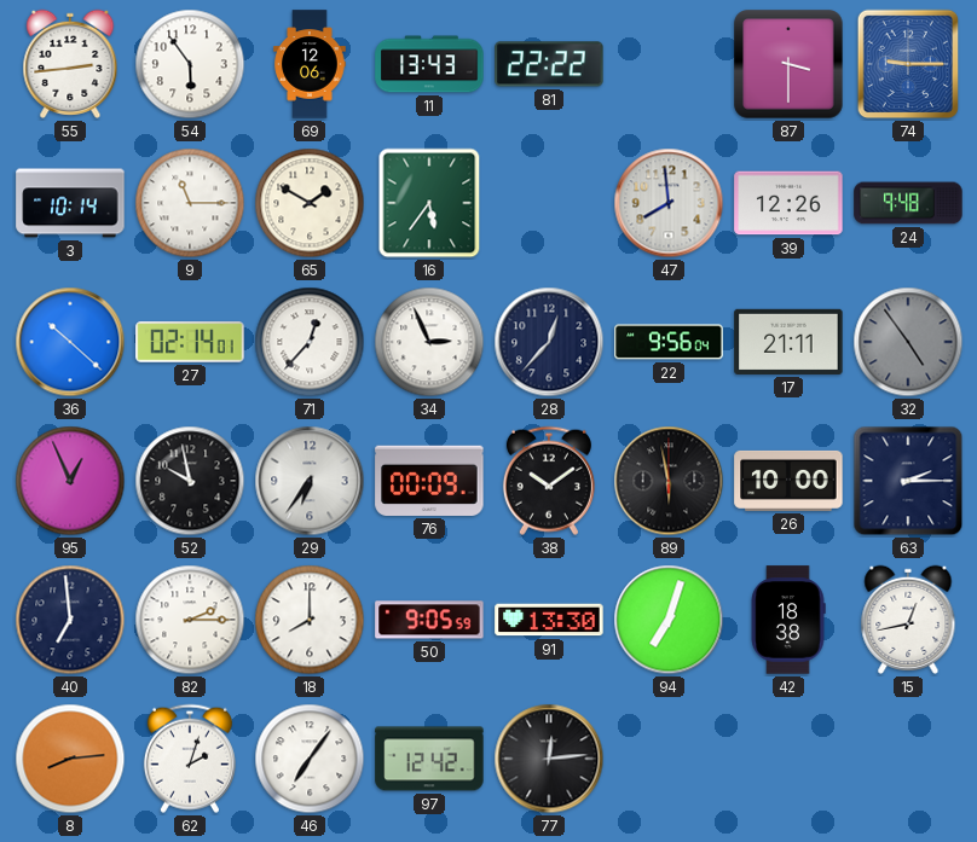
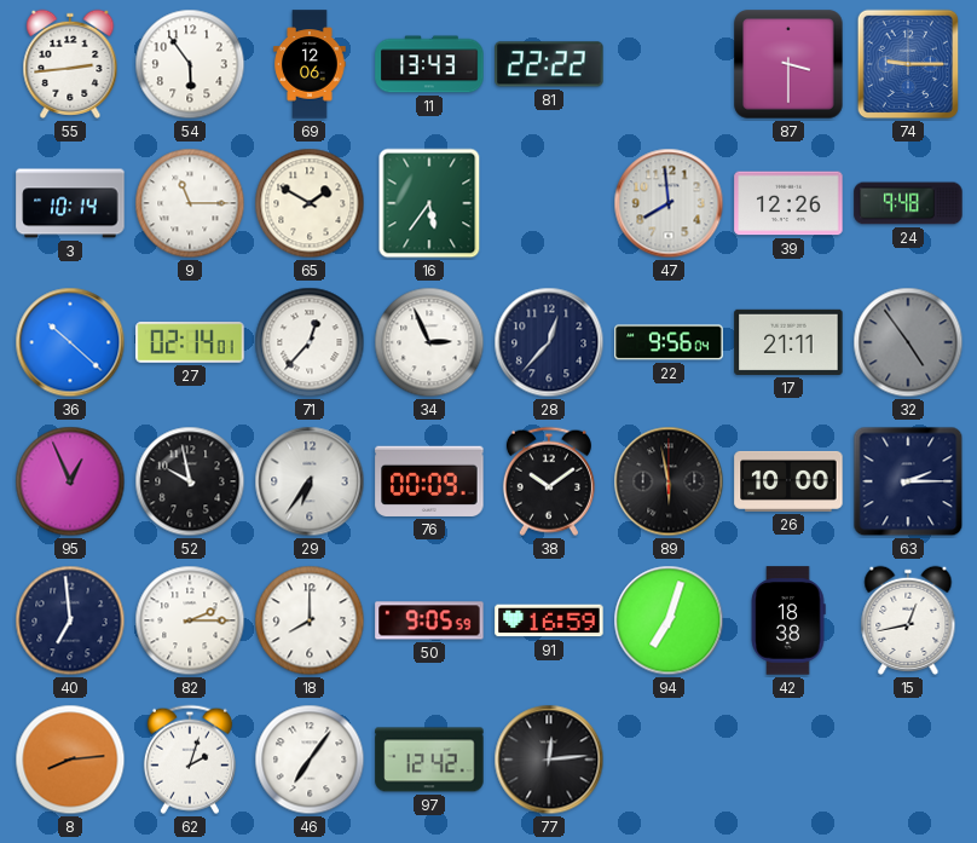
91: 13:30 -> 16:59
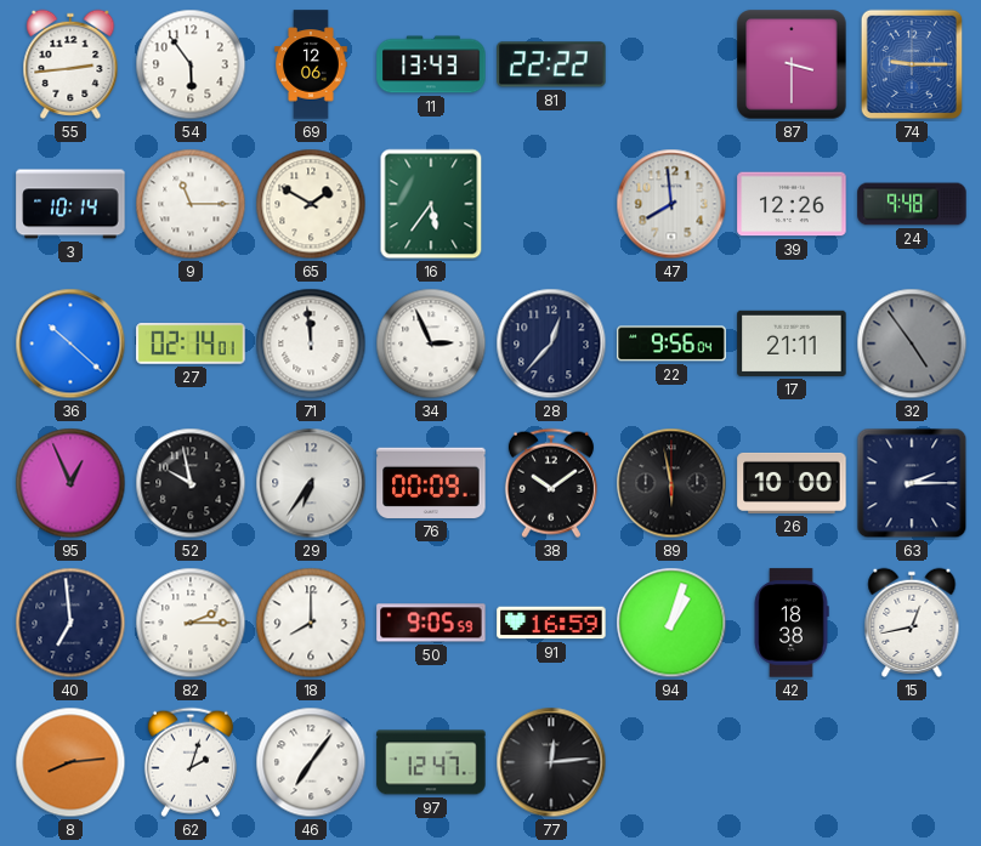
71: 12:37 -> 11:59
94: 7:03 -> 1:03
97: 12:42 -> 12:47
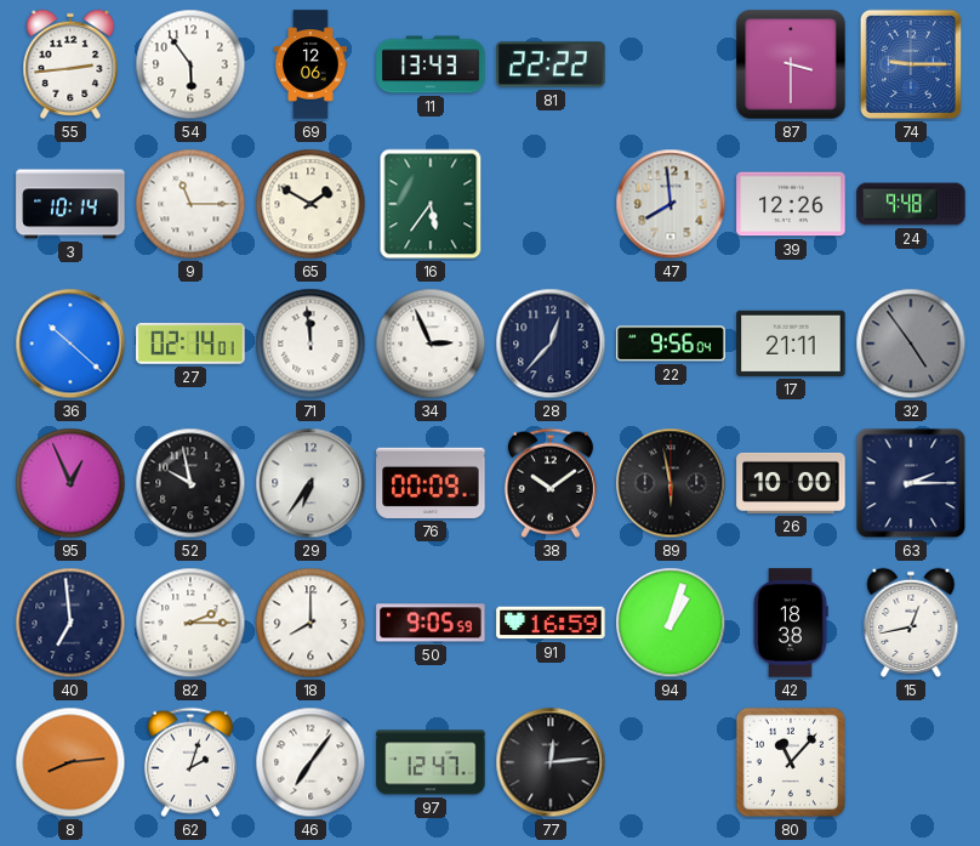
80: none -> 11:07
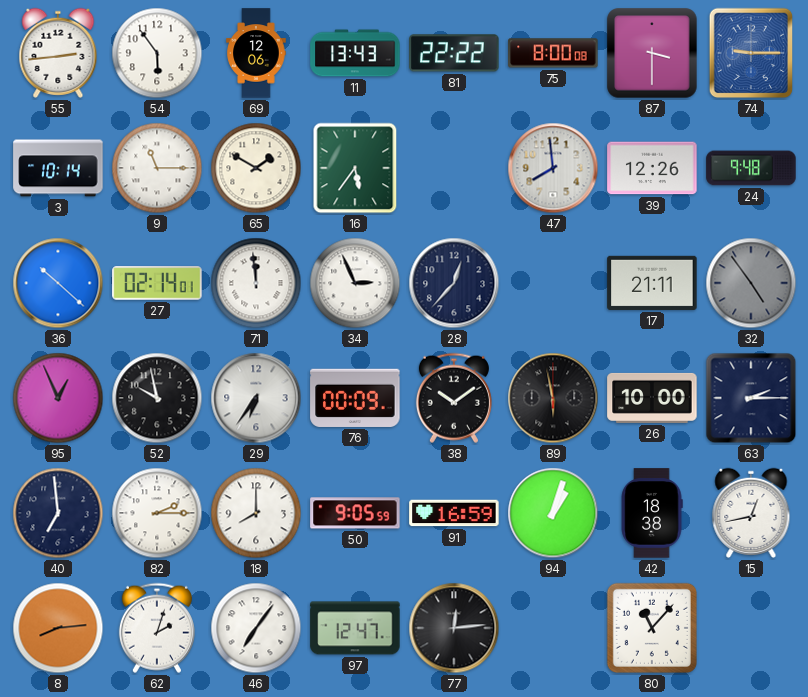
75: none -> 8:00
22: 9:56 -> none
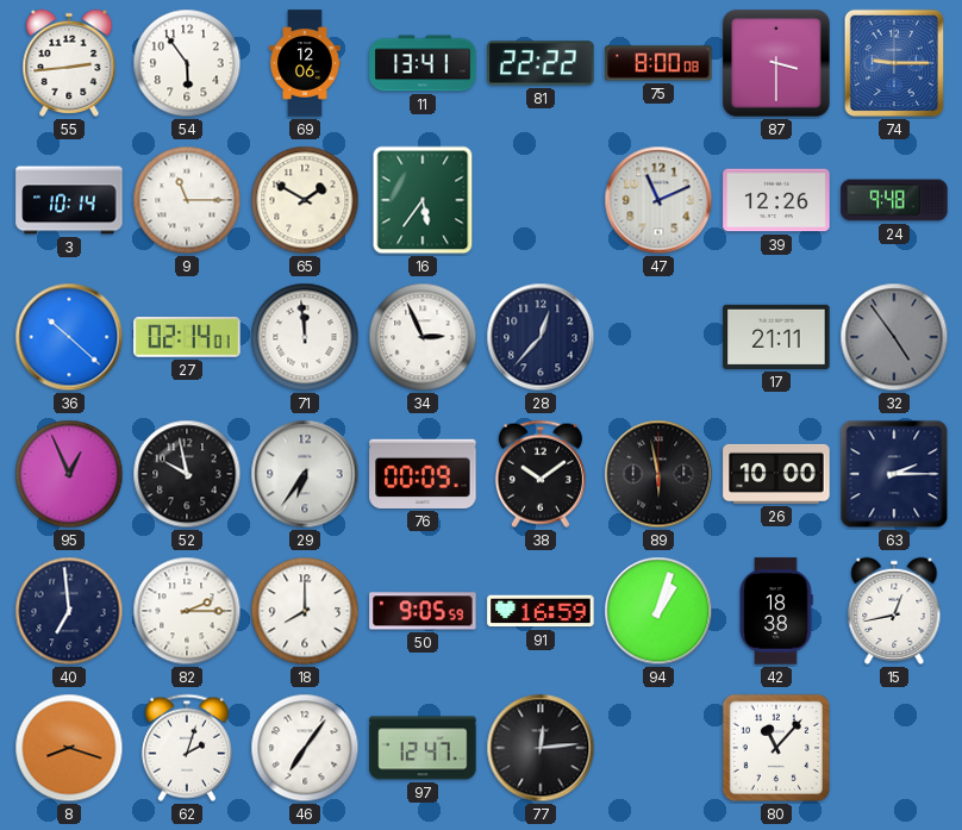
11: 13:43 -> 13:41
47: 7:59 -> 11:11
8: 8:14 -> 8:18
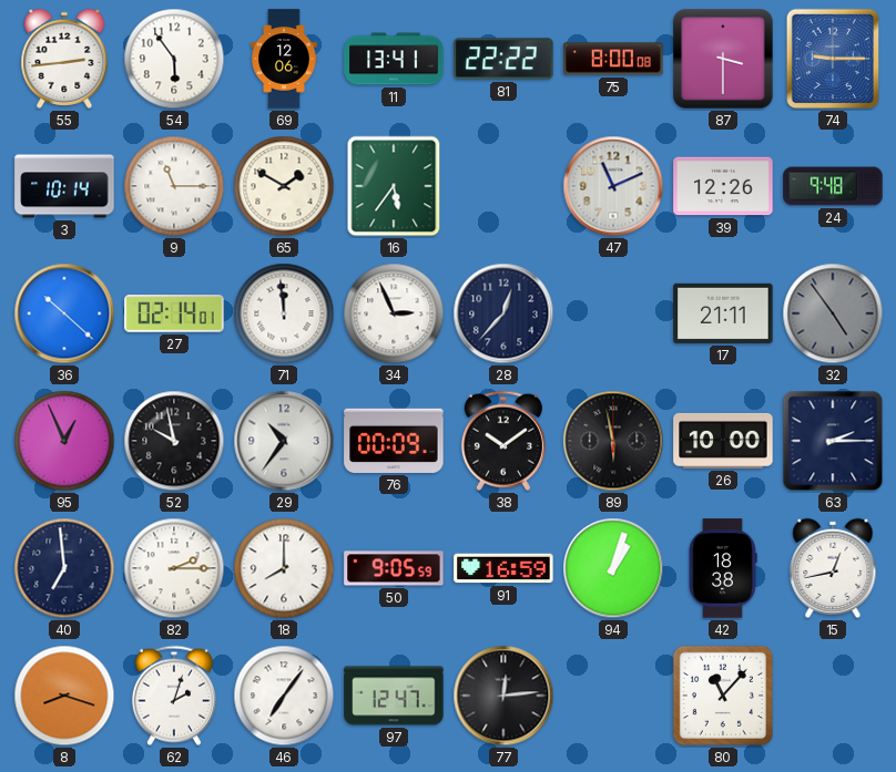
29: 6:36 -> 10:36
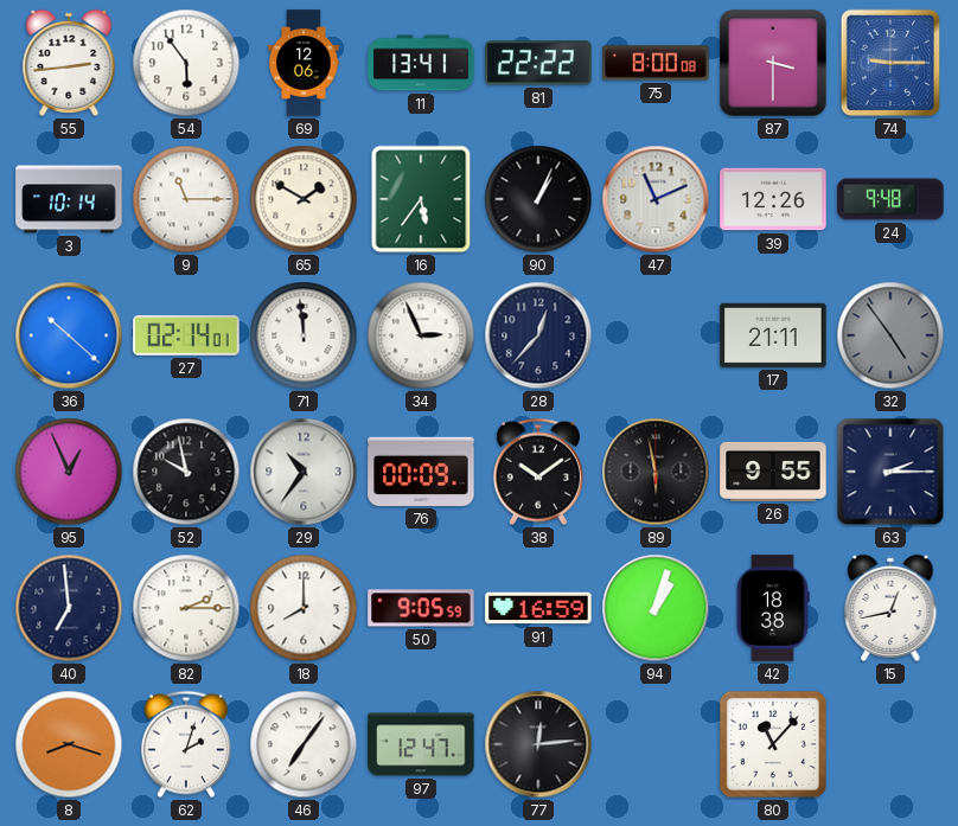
90: none -> 1:04
26: 10:00 -> 9:55
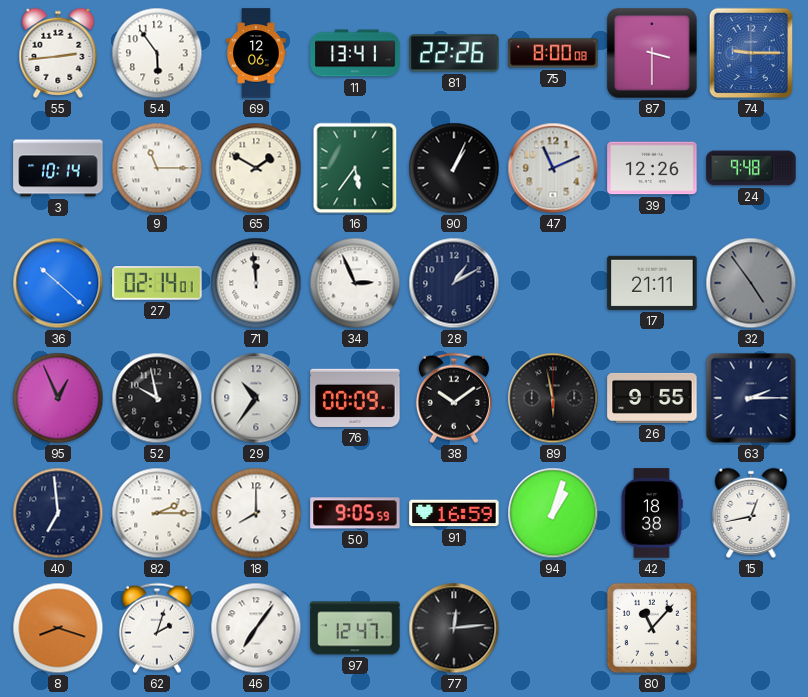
81: 22:22 -> 22:26
28: 12:37 -> 1:10
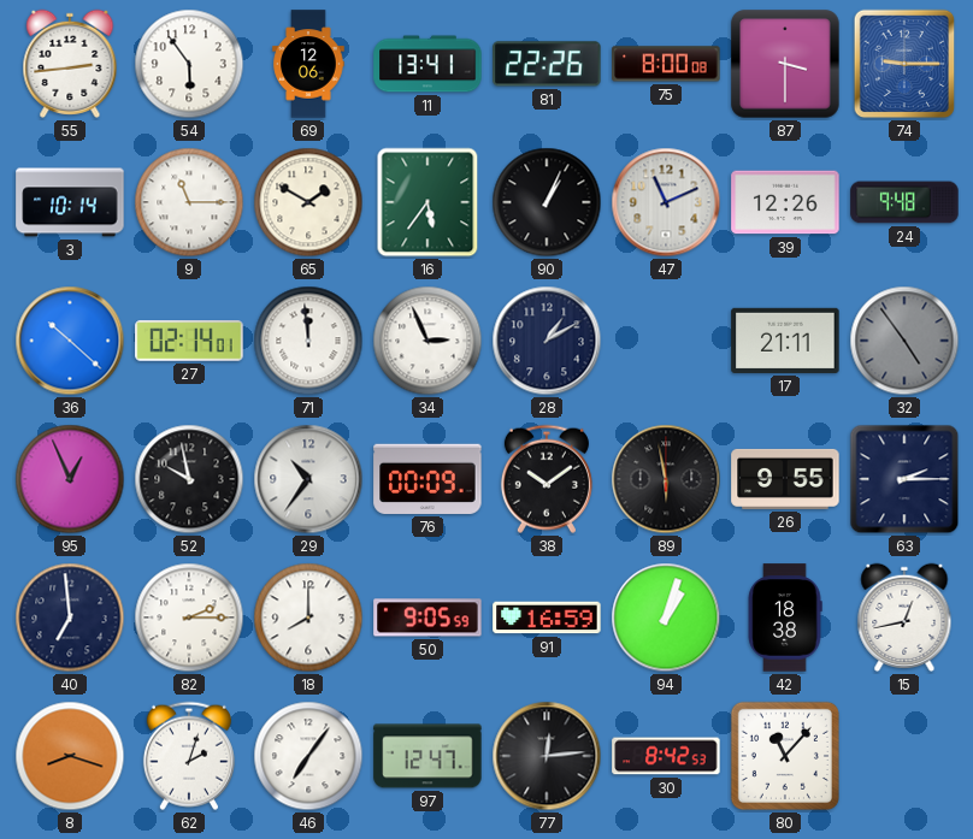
30: none -> 8:42
